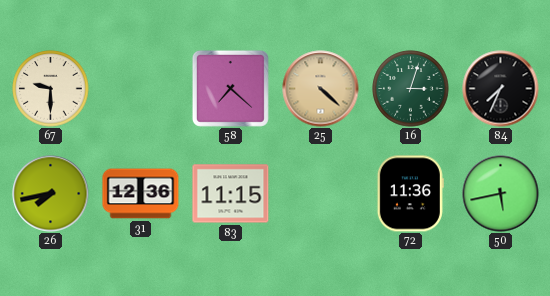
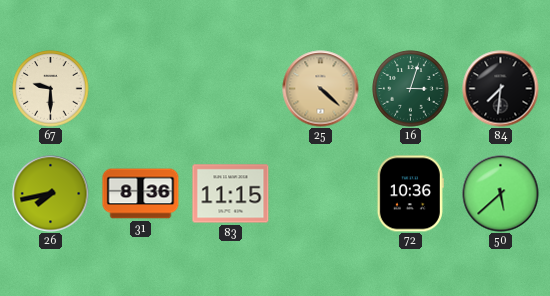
58: 7:22 -> none
84: 7:34 -> 7:31
31: 12:36 -> 8:36
72: 11:36 -> 10:36
50: 5:43 -> 5:38
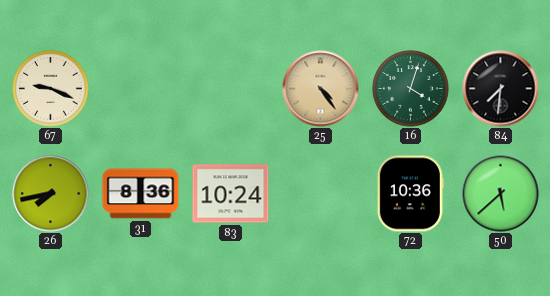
67: 9:30 -> 9:19
25: 4:22 -> 4:24
16: 3:03 -> 4:03
83: 11:15 -> 10:24
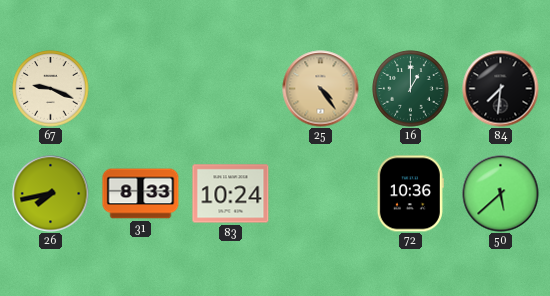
16: 4:03 -> 1:00
31: 8:36 -> 8:33
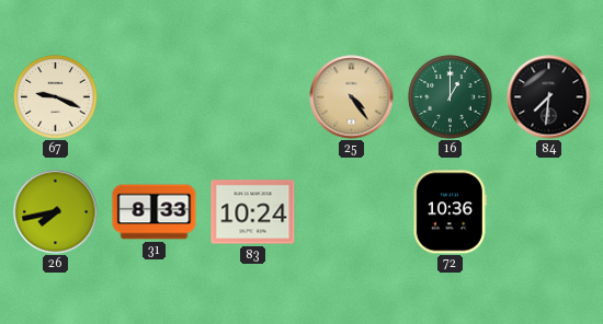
50: 5:38 -> none
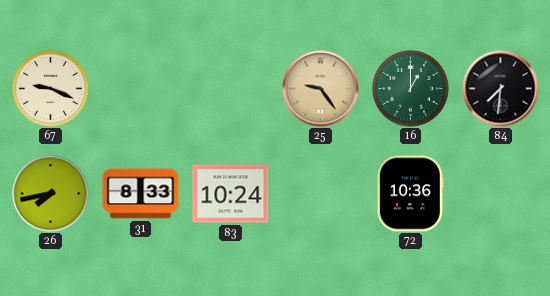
25: 4:24 -> 9:24
